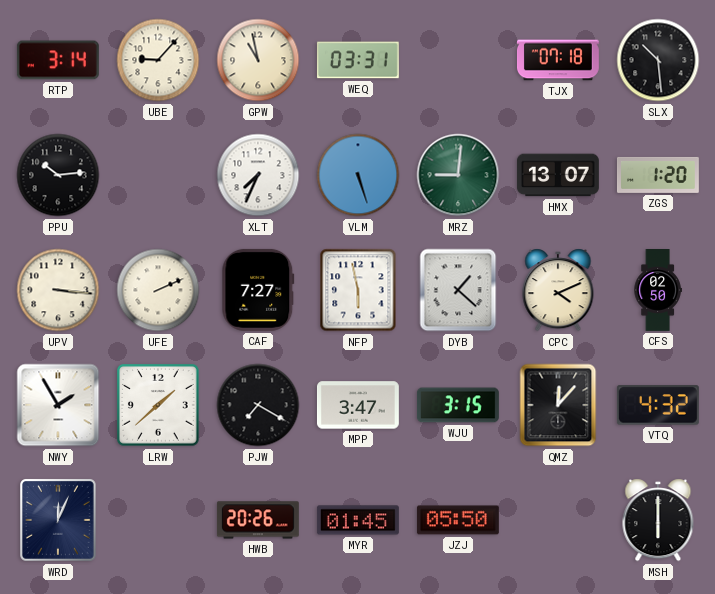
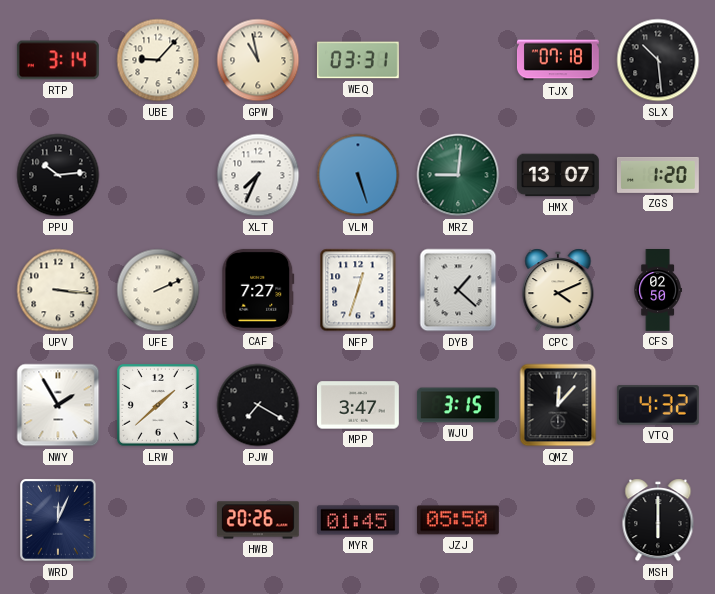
NFP: 5:58 -> 12:33
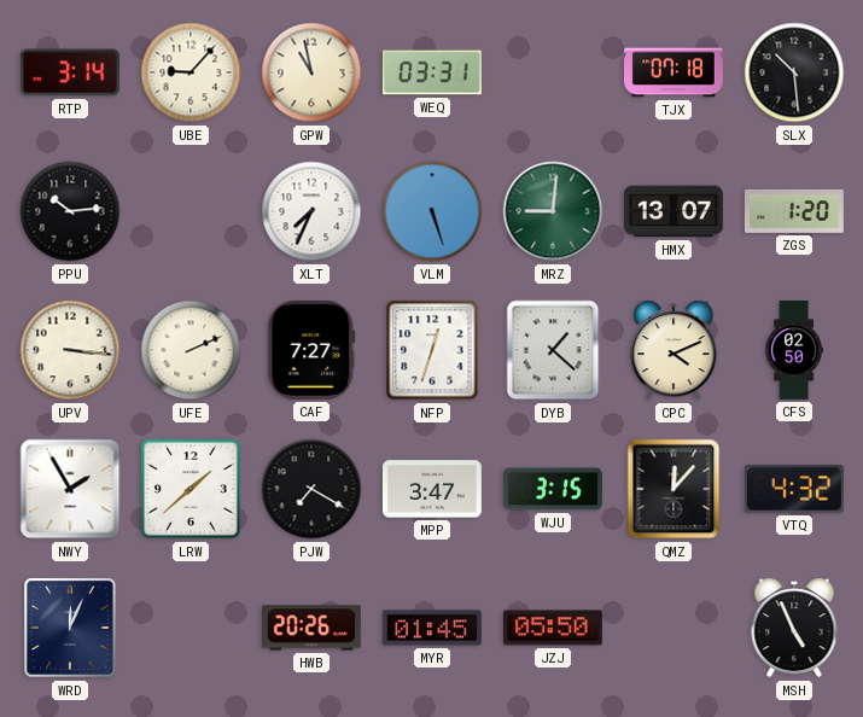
MSH: 6:00 -> 4:56
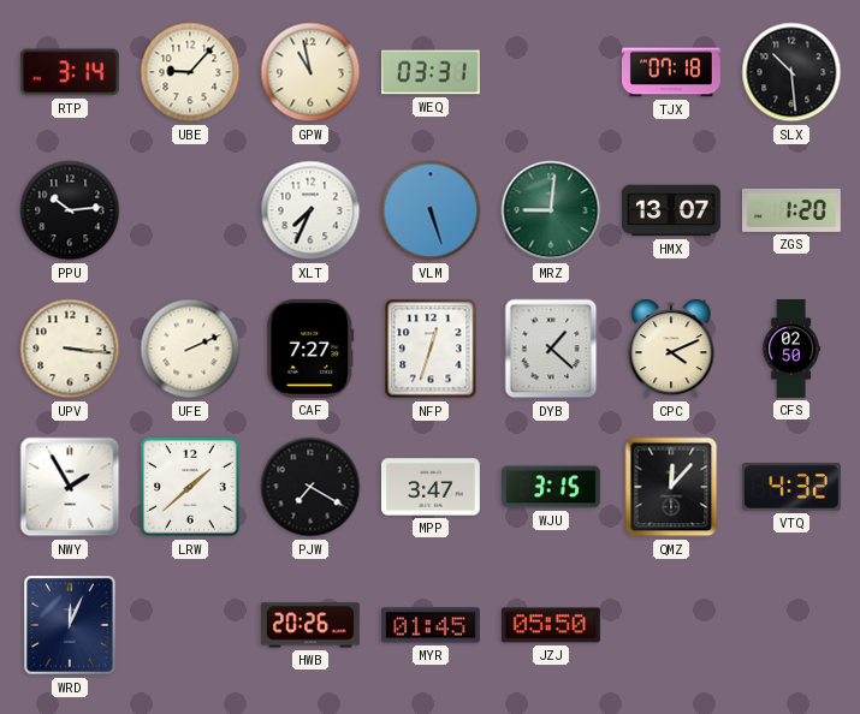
MSH: 4:56 -> none
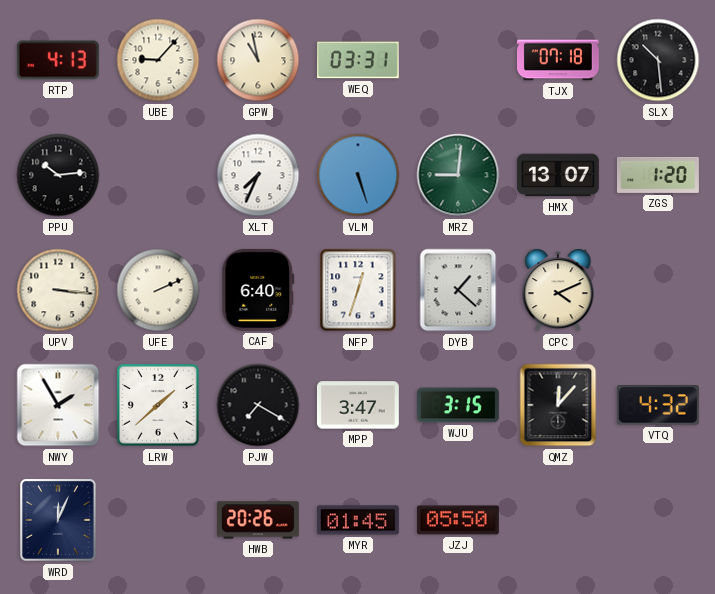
RTP: 3:14 -> 4:13
CAF: 7:27 -> 6:40
CFS: 02:50 -> none
